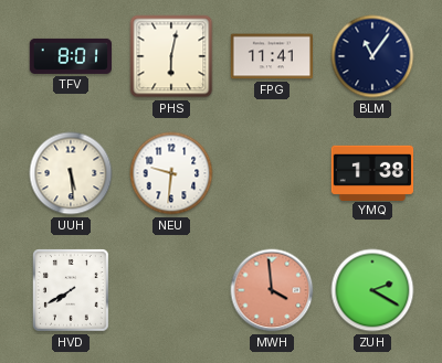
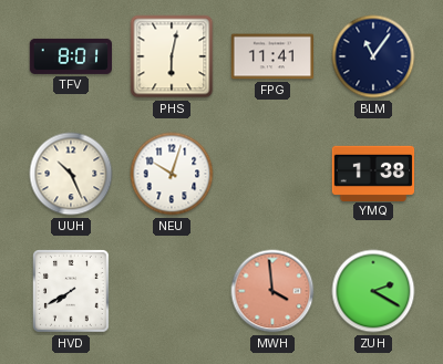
UUH: 5:29 -> 10:26
NEU: 9:31 -> 10:03
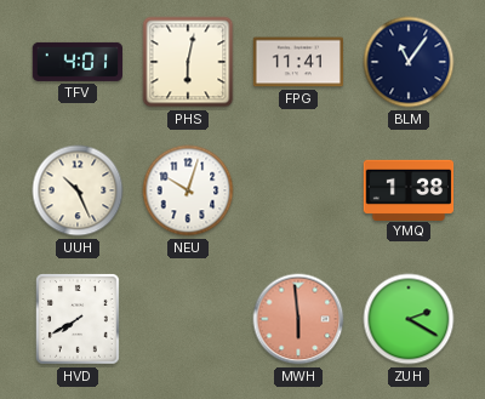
TFV: 8:01 -> 4:01
MWH: 3:59 -> 5:59
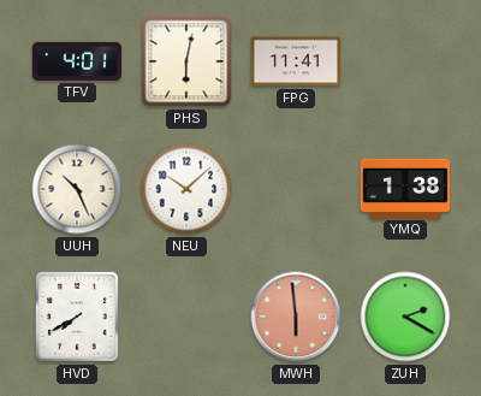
BLM: 11:06 -> none
NEU: 10:03 -> 10:08
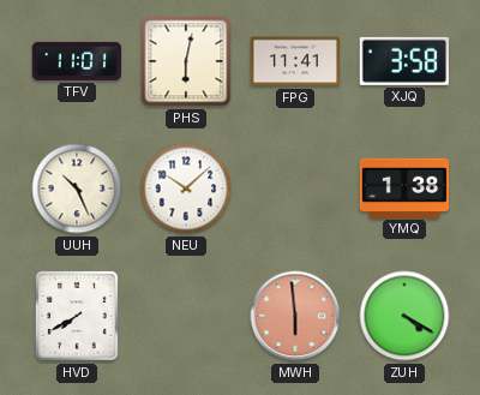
TFV: 4:01 -> 11:01
XJQ: none -> 3:58
ZUH: 2:20 -> 4:20
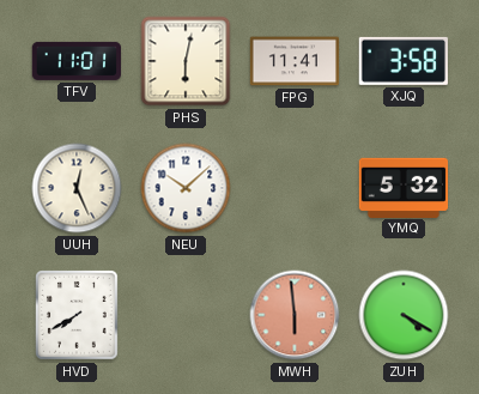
UUH: 10:26 -> 12:26
YMQ: 1:38 -> 5:32
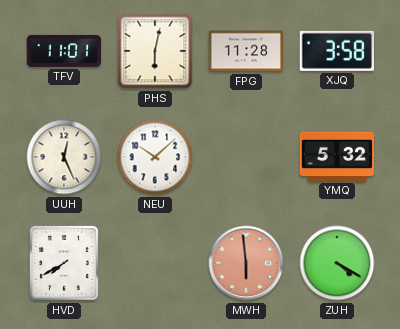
FPG: 11:41 -> 11:28
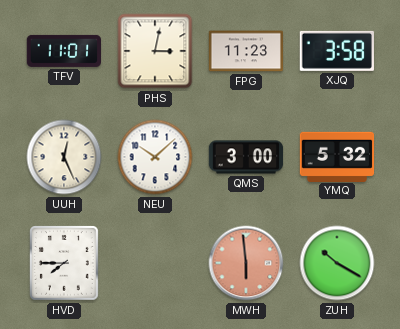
PHS: 6:02 -> 3:02
FPG: 11:28 -> 11:23
QMS: none -> 3:00
HVD: 7:40 -> 7:45
ZUH: 4:20 -> 10:20
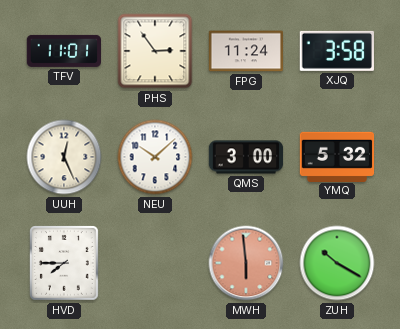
PHS: 3:02 -> 2:54
FPG: 11:23 -> 11:24
